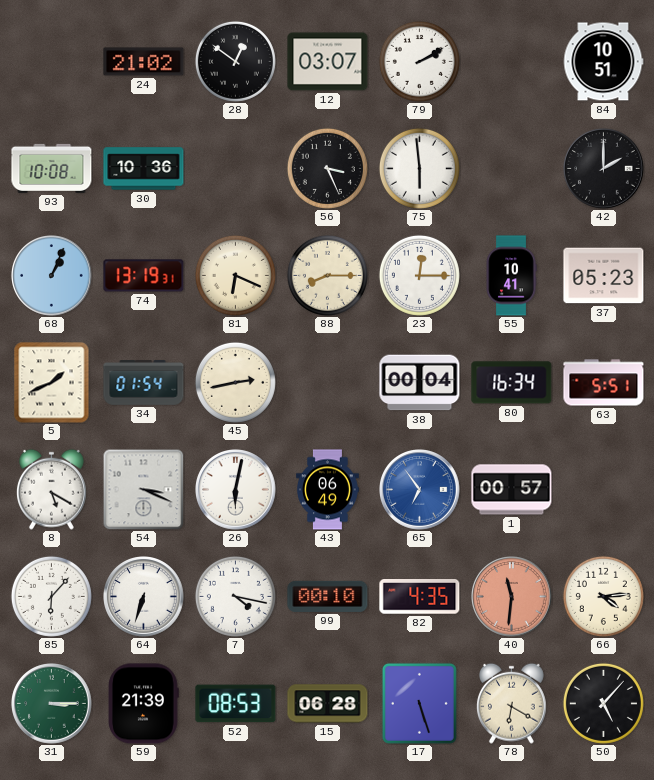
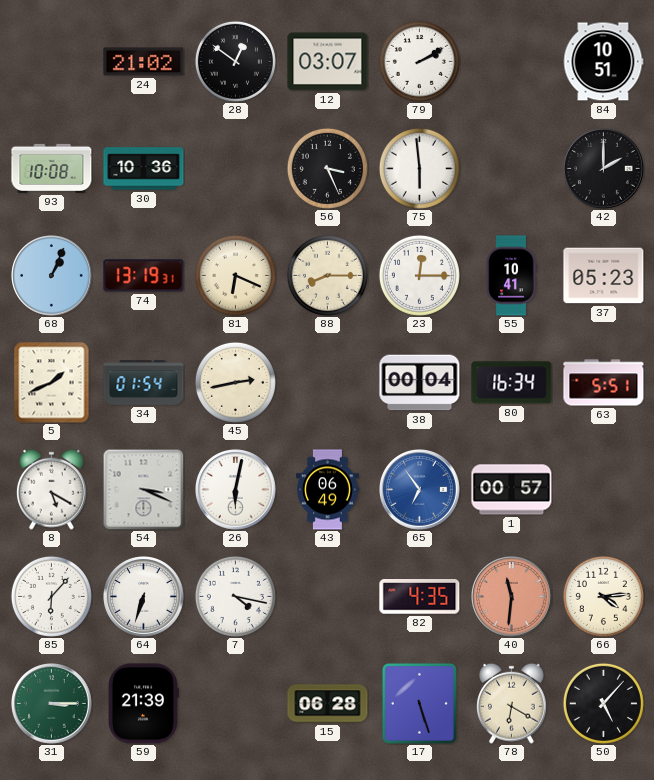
99: 00:10 -> none
52: 08:53 -> none
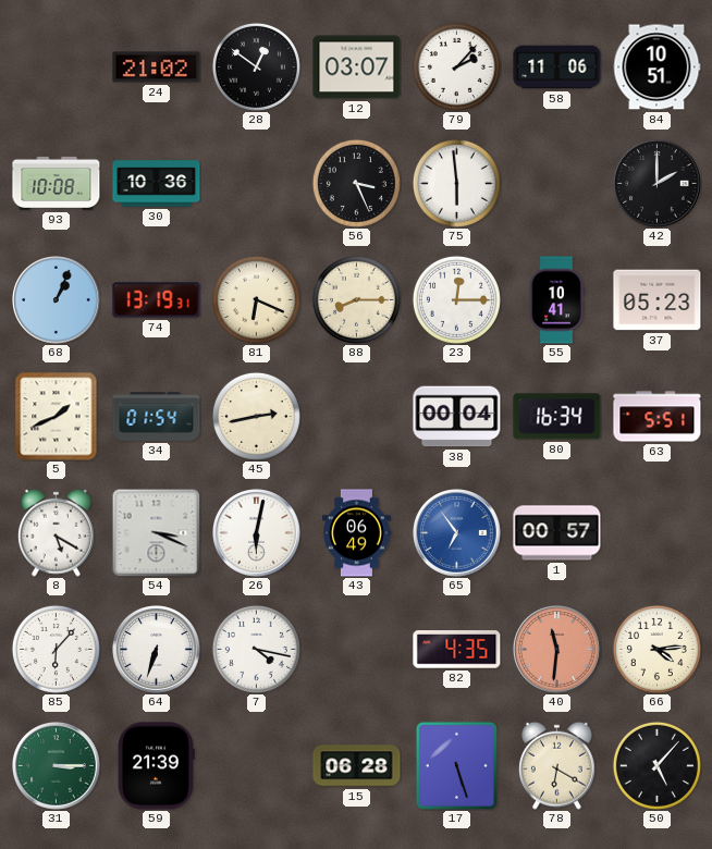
79: 2:10 -> 2:07
58: none -> 11:06
